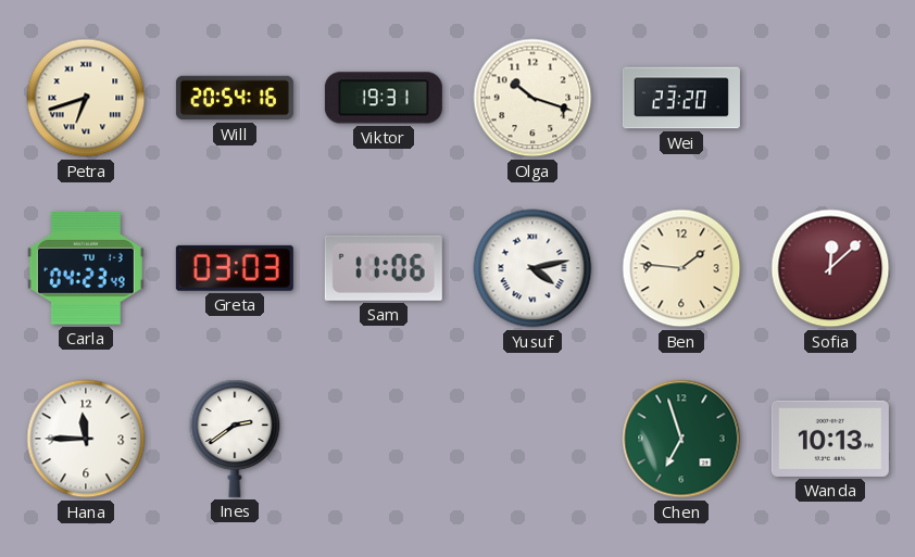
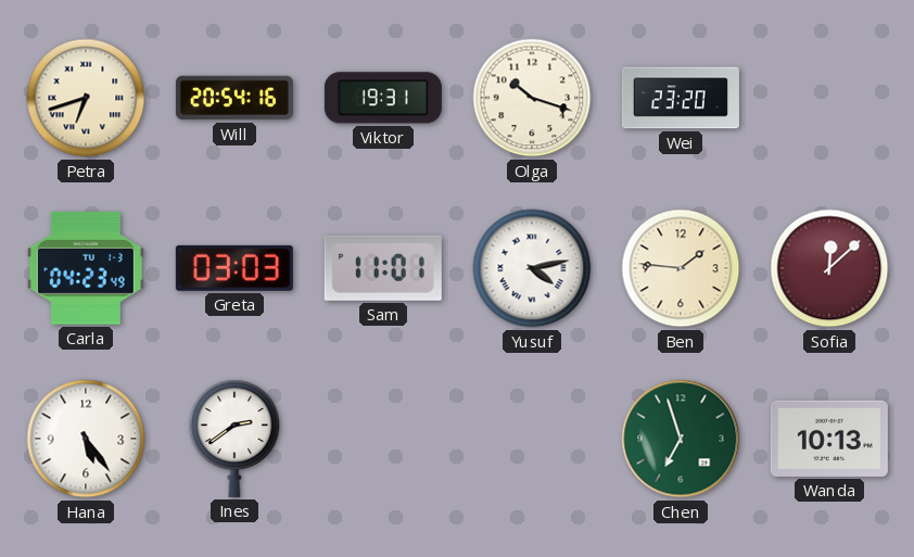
Sam: 11:06 -> 11:01
Hana: 11:45 -> 5:24
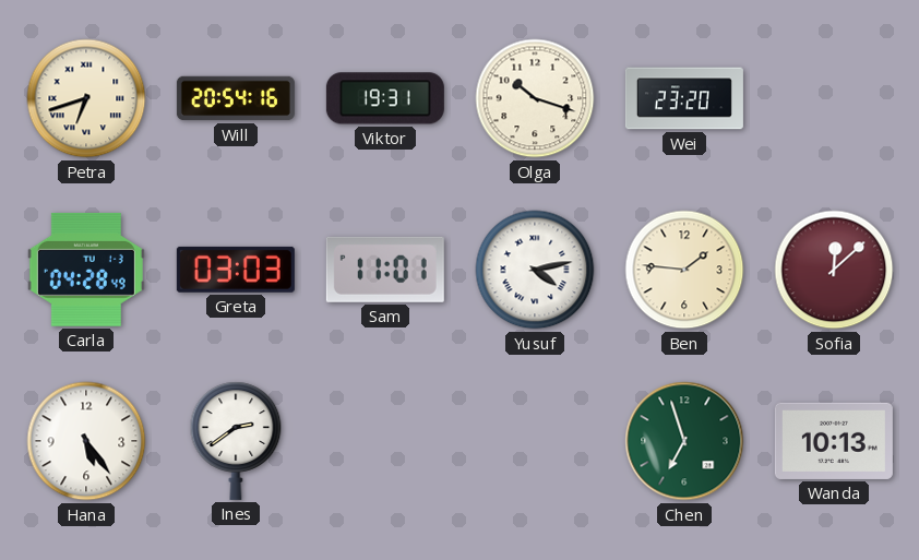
Carla: 04:23 -> 04:28
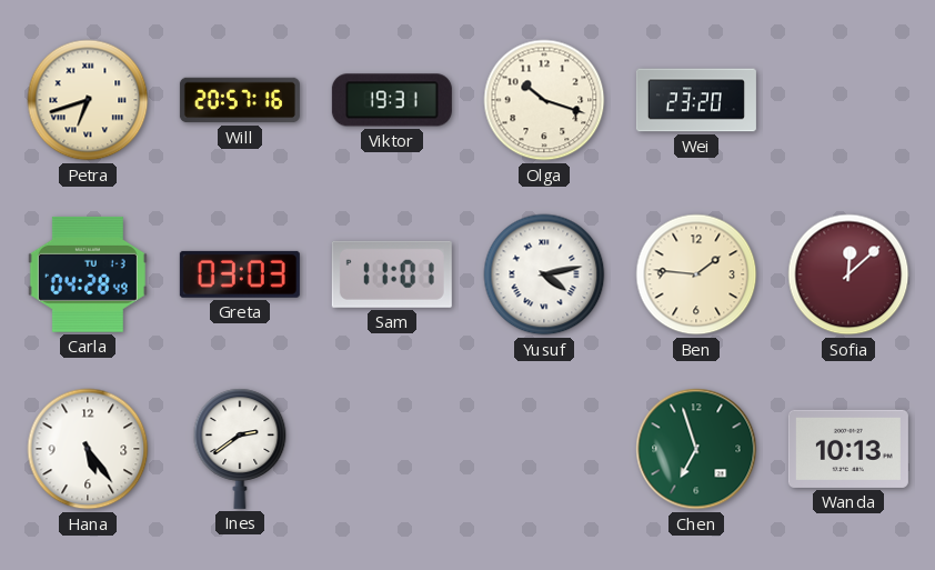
Will: 20:54 -> 20:57
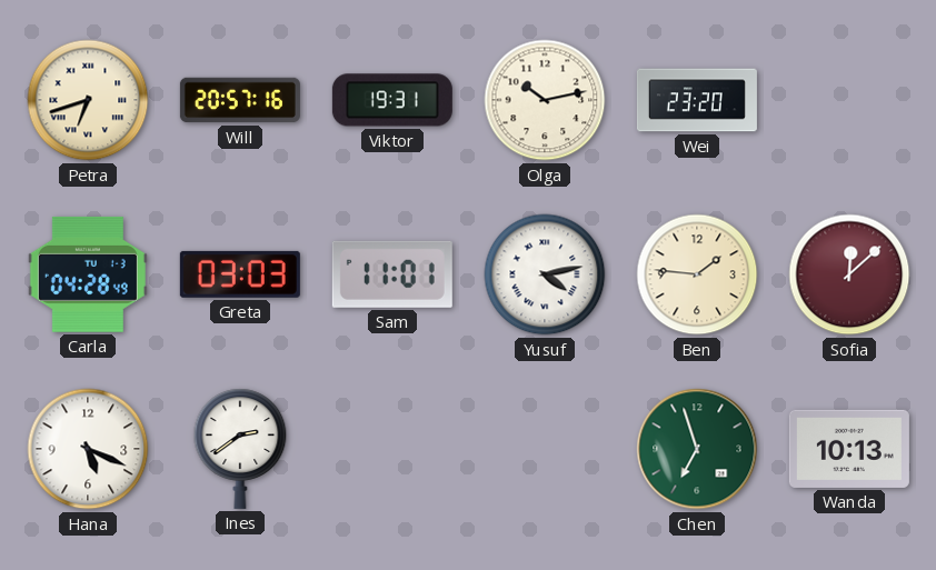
Olga: 10:18 -> 10:13
Hana: 5:24 -> 5:19
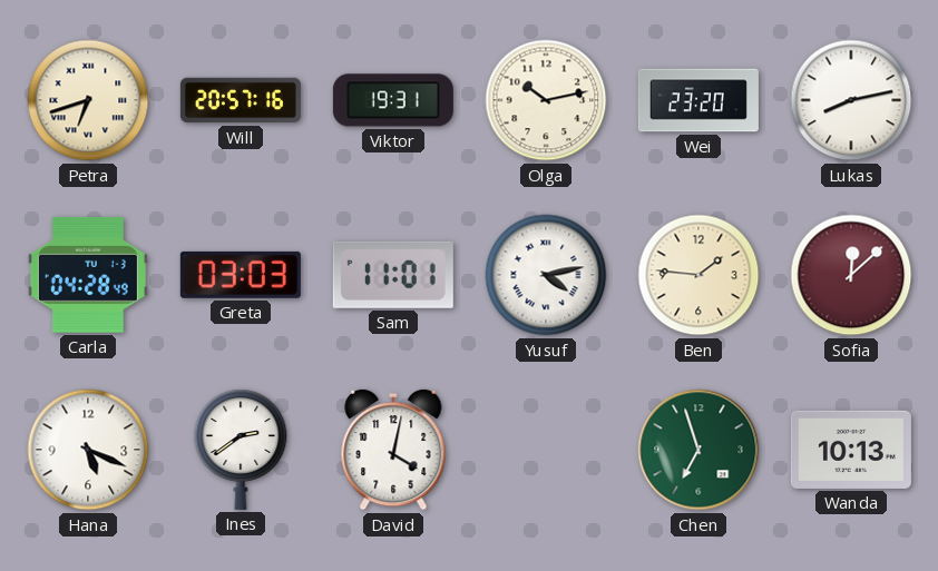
Lukas: none -> 8:13
David: none -> 4:02
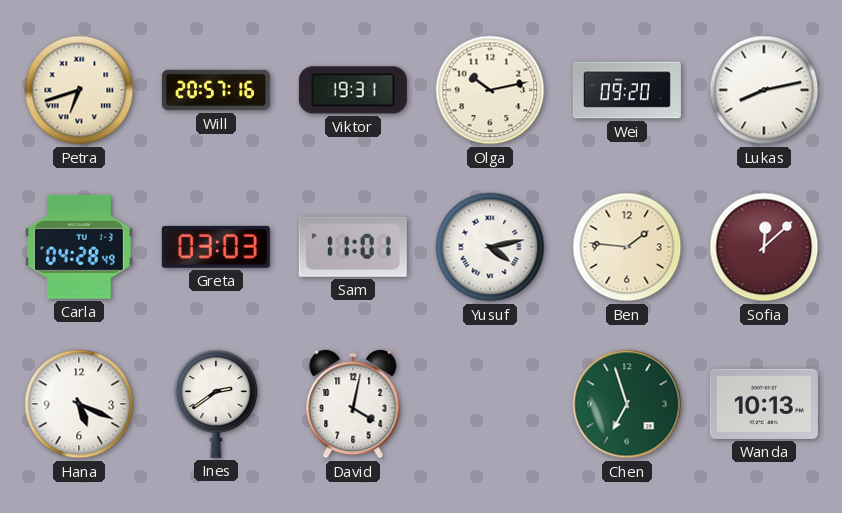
Wei: 23:20 -> 09:20
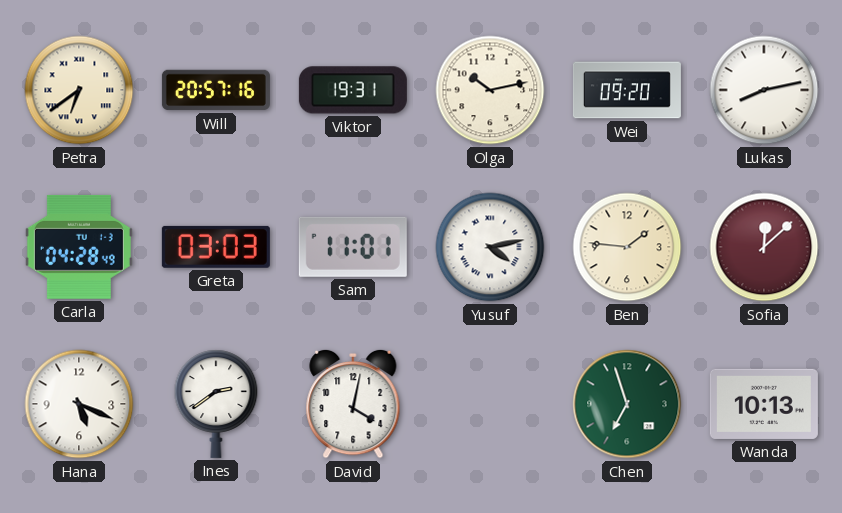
Petra: 6:42 -> 6:39
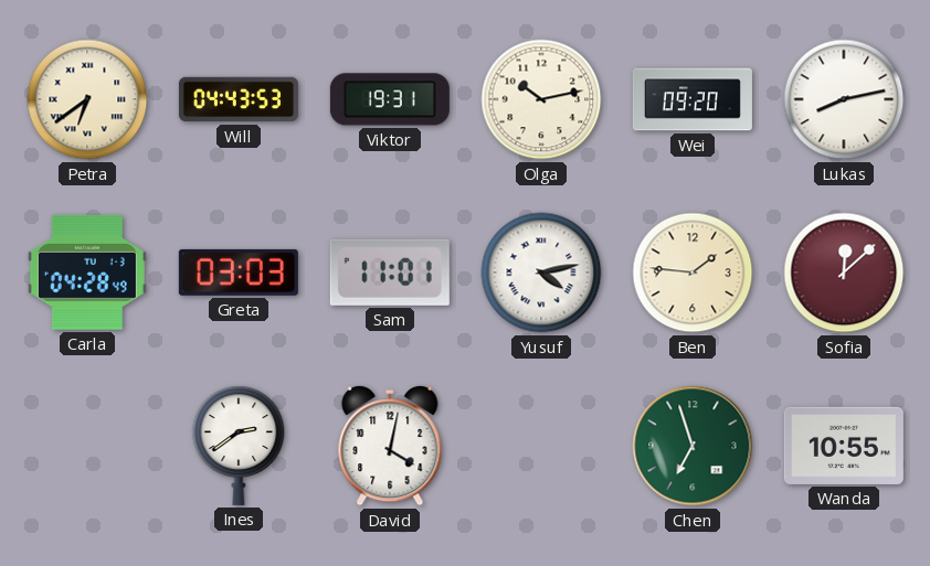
Will: 20:57 -> 04:43
Hana: 5:19 -> none
Wanda: 10:13 -> 10:55
